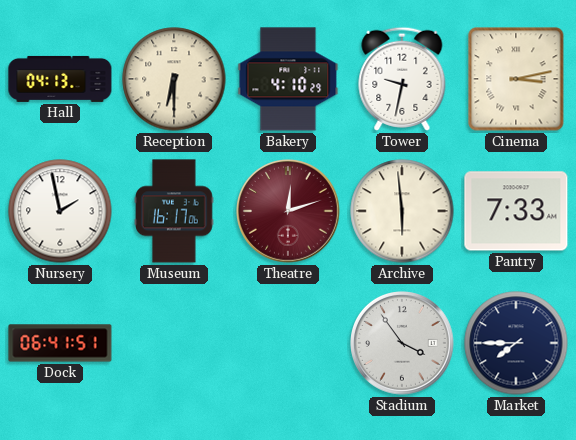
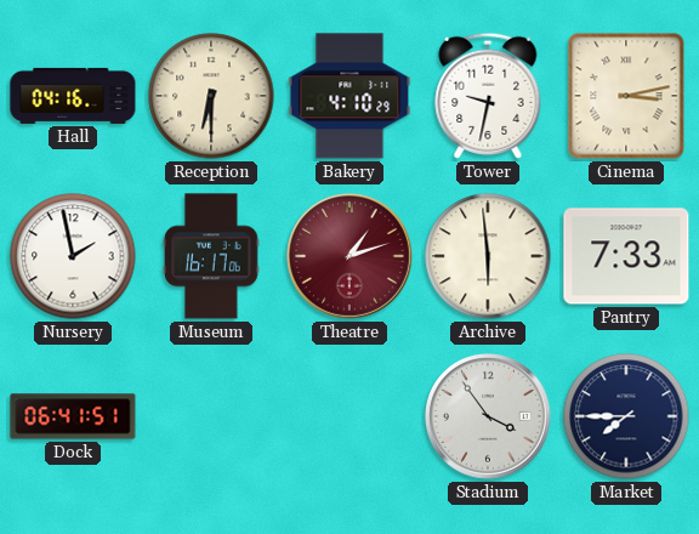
Hall: 04:13 -> 04:16
Theatre: 12:12 -> 1:12
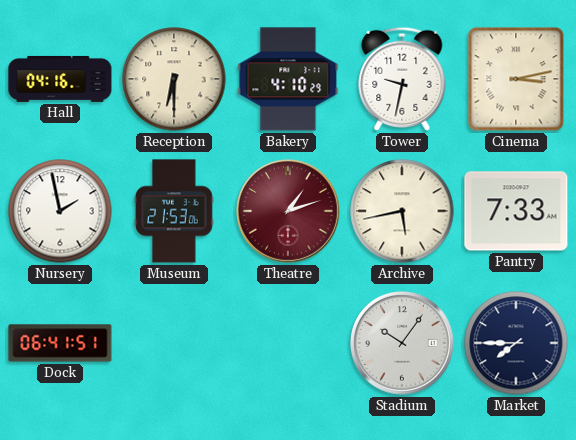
Museum: 16:17 -> 21:53
Archive: 5:59 -> 5:43
Stadium: 3:54 -> 10:06
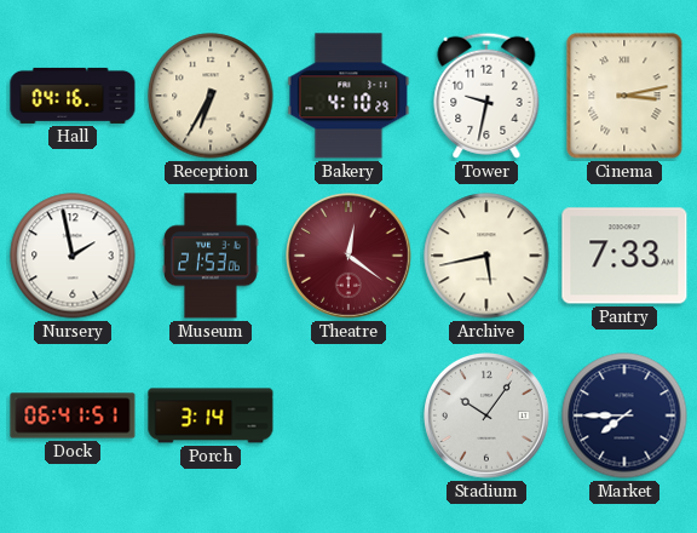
Reception: 6:30 -> 6:35
Theatre: 1:12 -> 12:21
Porch: none -> 3:14
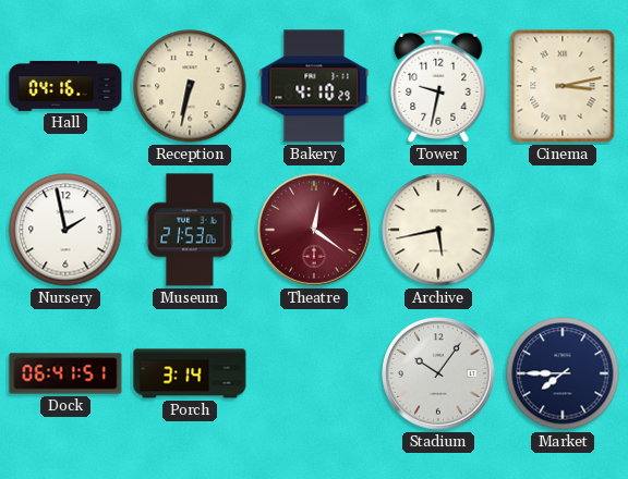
Reception: 6:35 -> 6:32
Pantry: 7:33 -> none
